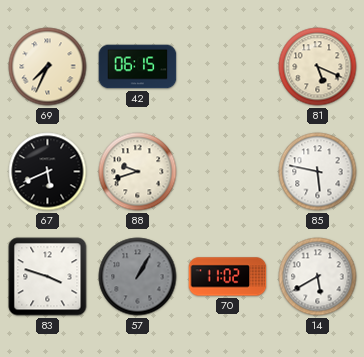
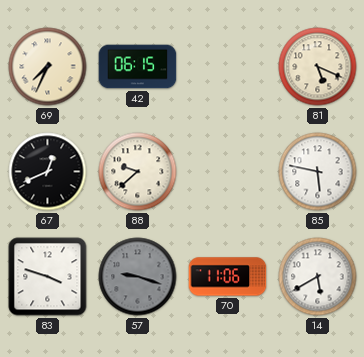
67: 5:41 -> 12:41
88: 9:42 -> 9:38
57: 1:05 -> 9:18
70: 11:02 -> 11:06
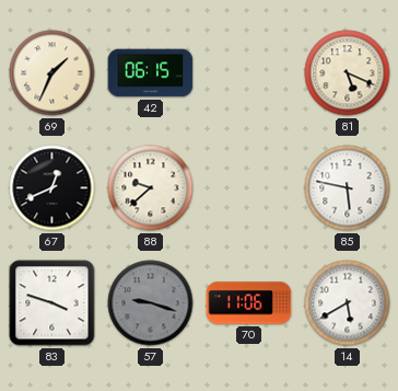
69: 7:34 -> 1:34
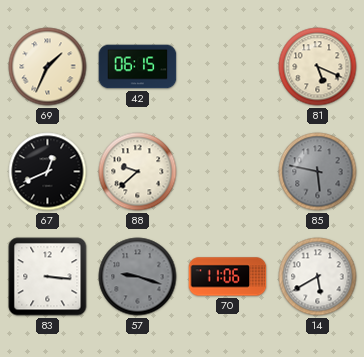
85 dial: white -> grey
83: 3:48 -> 3:16
